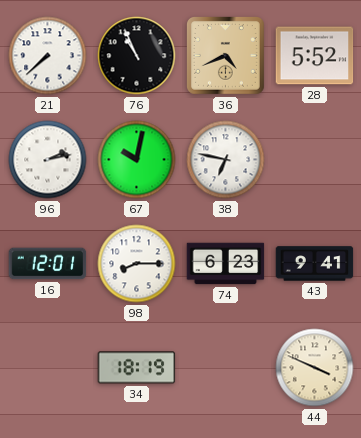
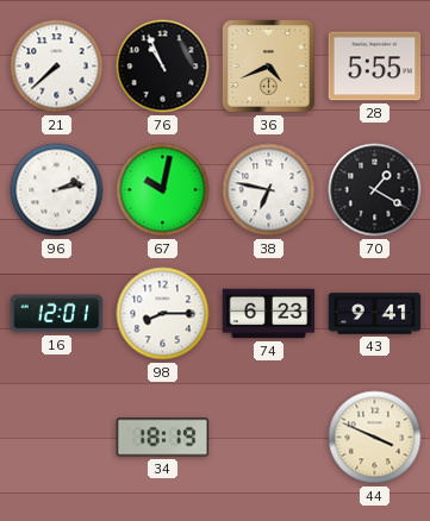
28: 5:52 -> 5:55
70: none -> 1:20
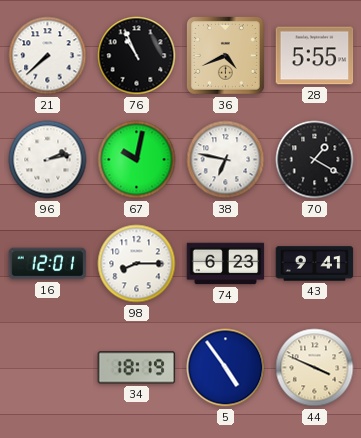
5: none -> 4:54
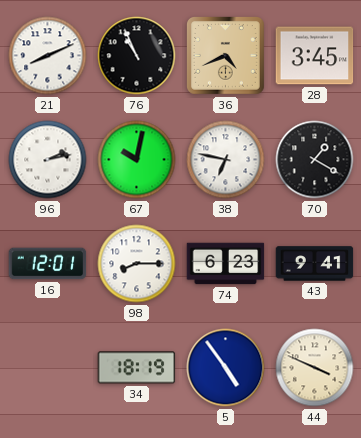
21: 7:38 -> 8:11
28: 5:55 -> 3:45
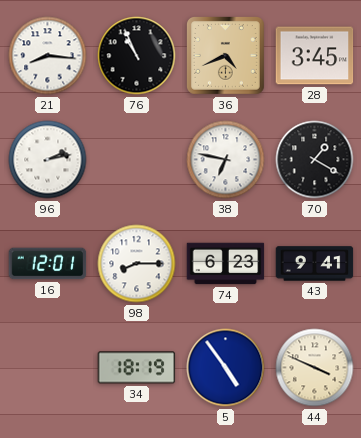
21: 8:11 -> 8:16
67: 10:02 -> none
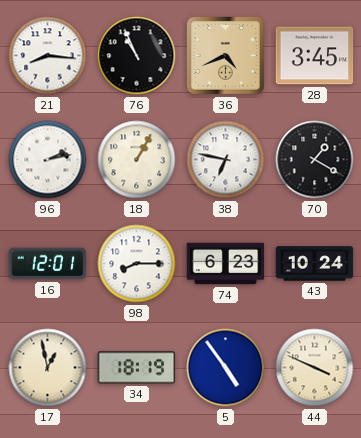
18: none -> 1:05
43: 9:41 -> 10:24
17: none -> 12:58
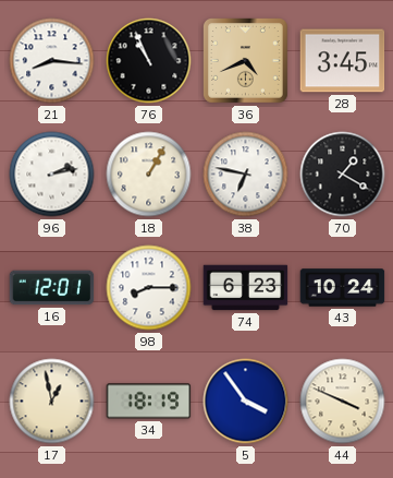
5: 4:54 -> 3:54
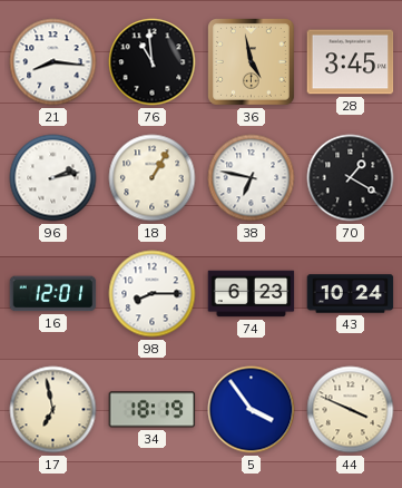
76: 10:56 -> 10:59
36: 4:41 -> 4:58
17: 12:58 -> 6:58
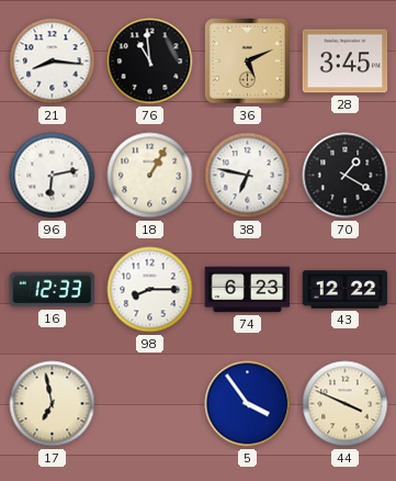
36: 4:58 -> 5:11
96: 2:13 -> 6:13
16: 12:01 -> 12:33
43: 10:24 -> 12:22
34: 18:19 -> none
